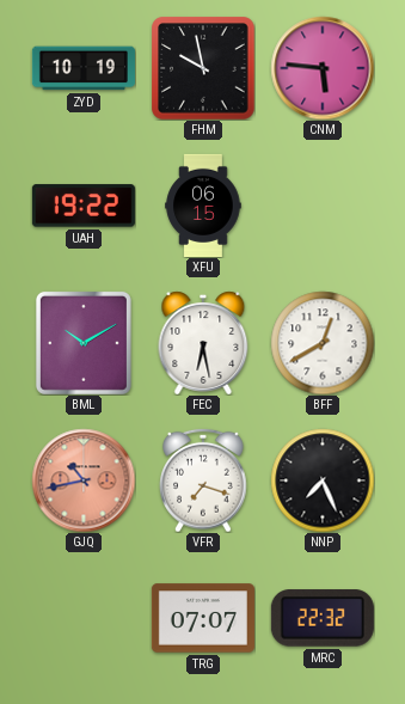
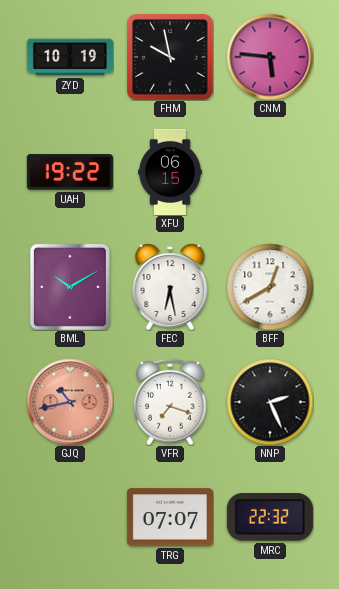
NNP: 7:26 -> 2:26
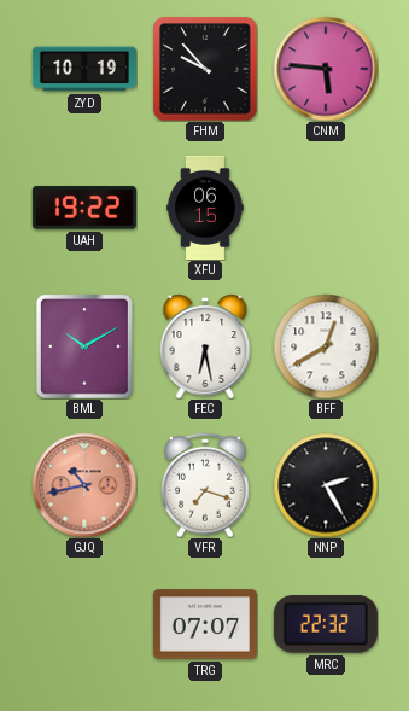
FHM: 9:58 -> 9:53
NNP: 2:26 -> 2:25
